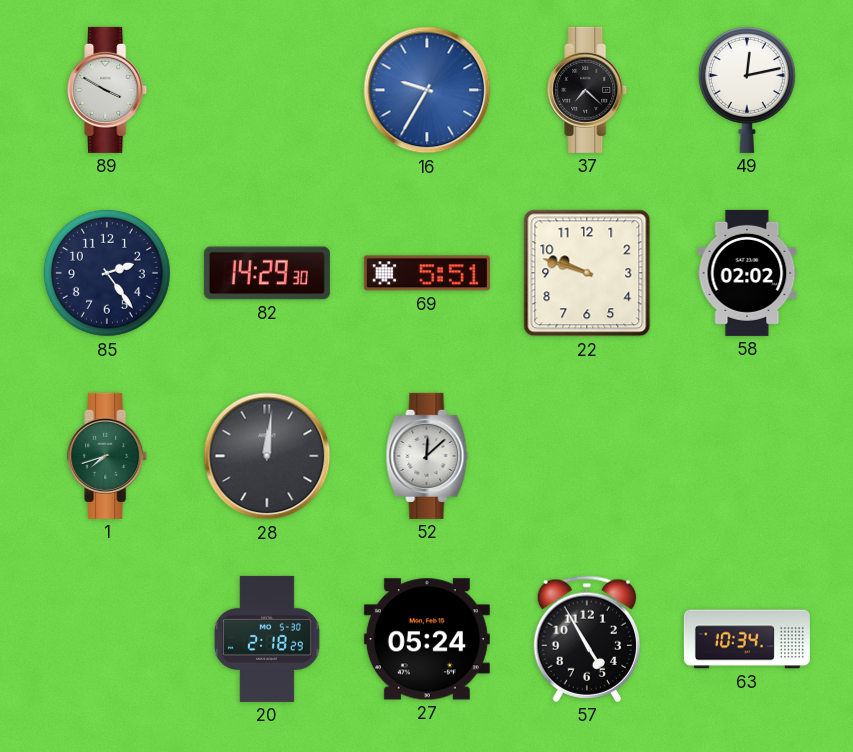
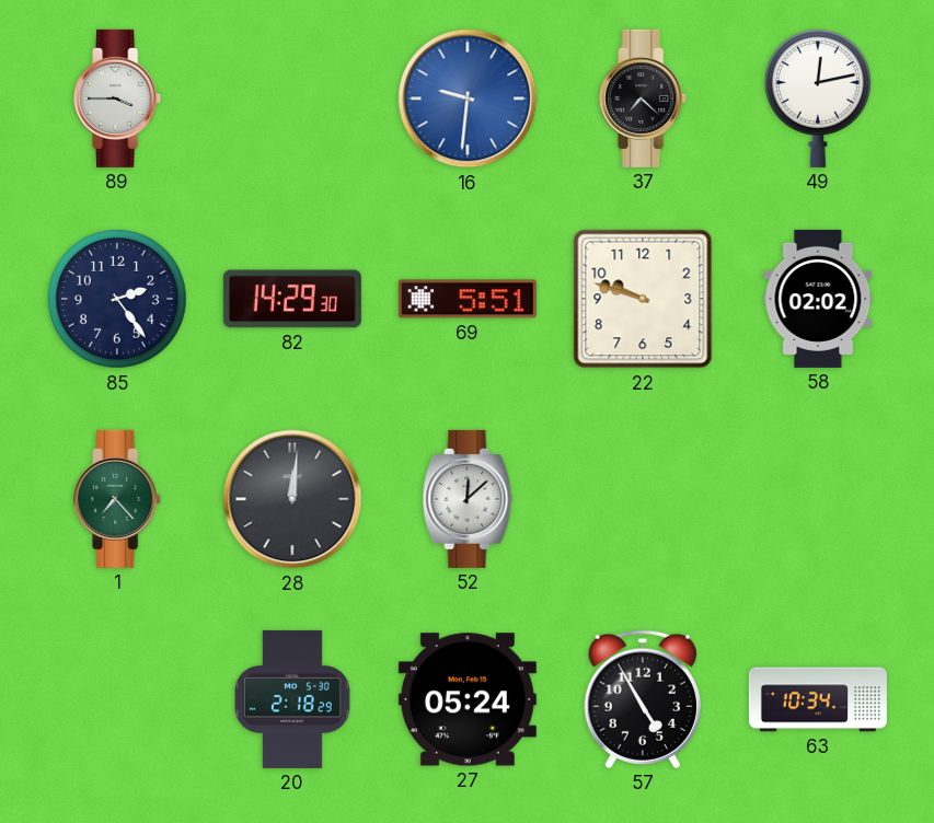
89: 3:50 -> 3:45
16: 9:35 -> 9:31
1: 7:42 -> 7:23
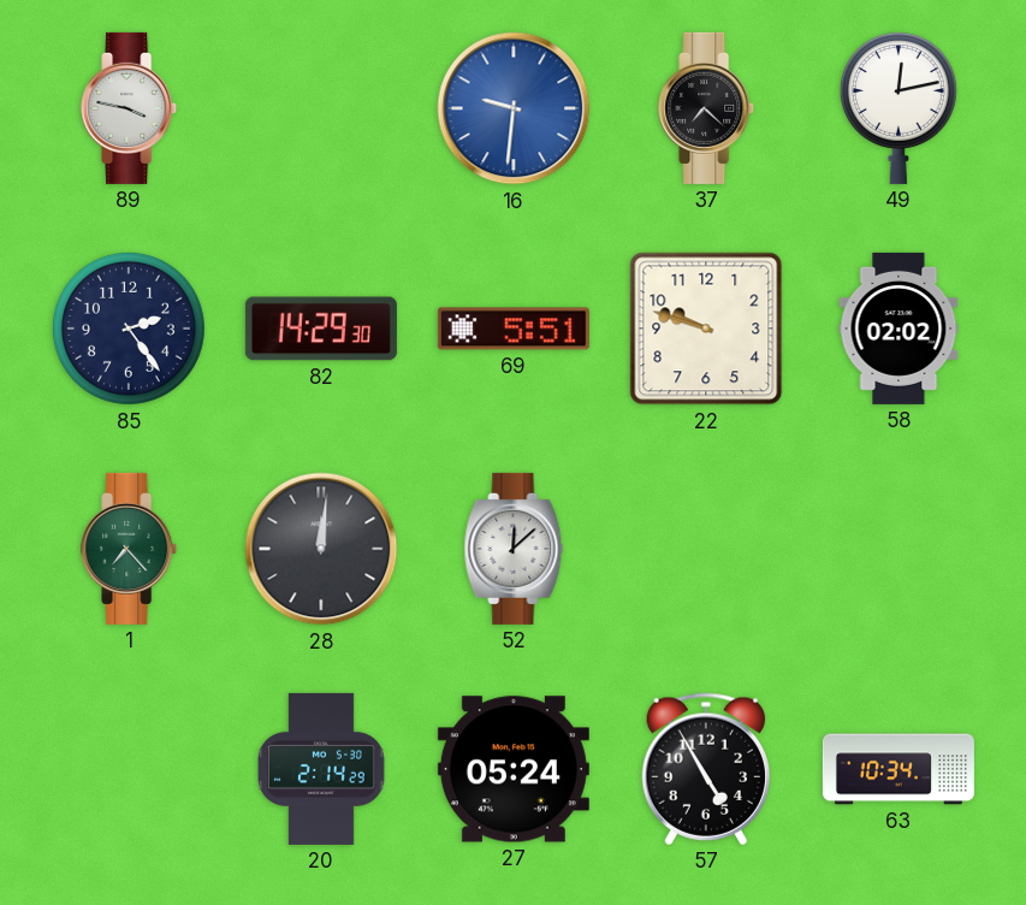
89: 3:45 -> 3:47
20: 2:18 -> 2:14
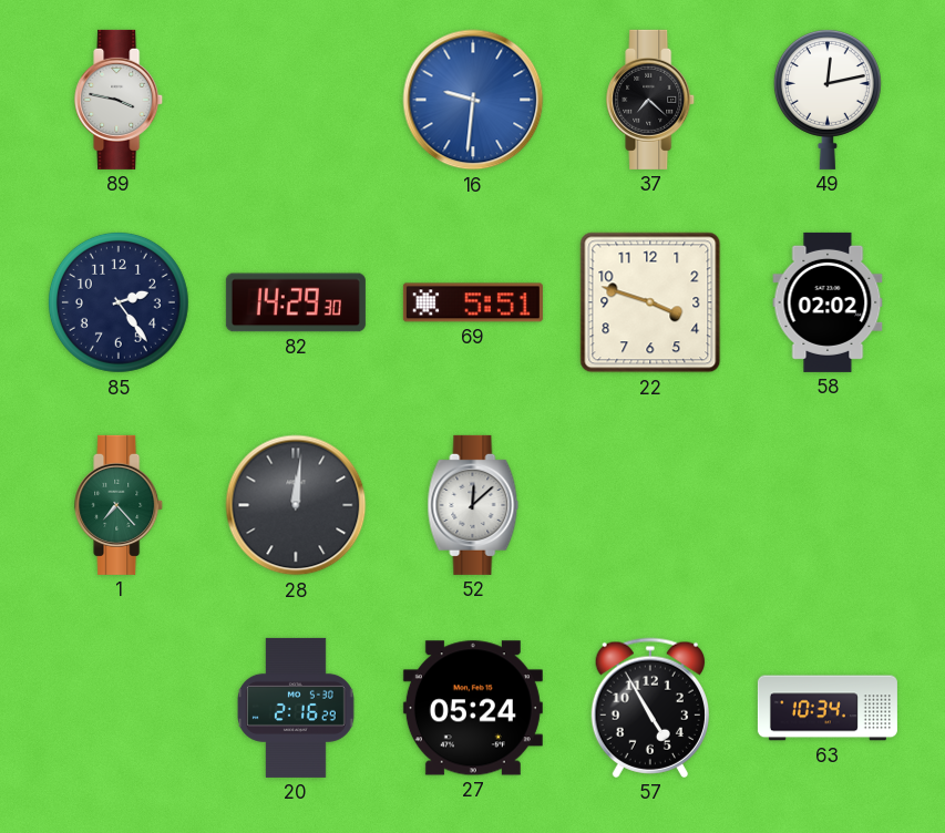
22: 9:48 -> 3:48
20: 2:14 -> 2:16
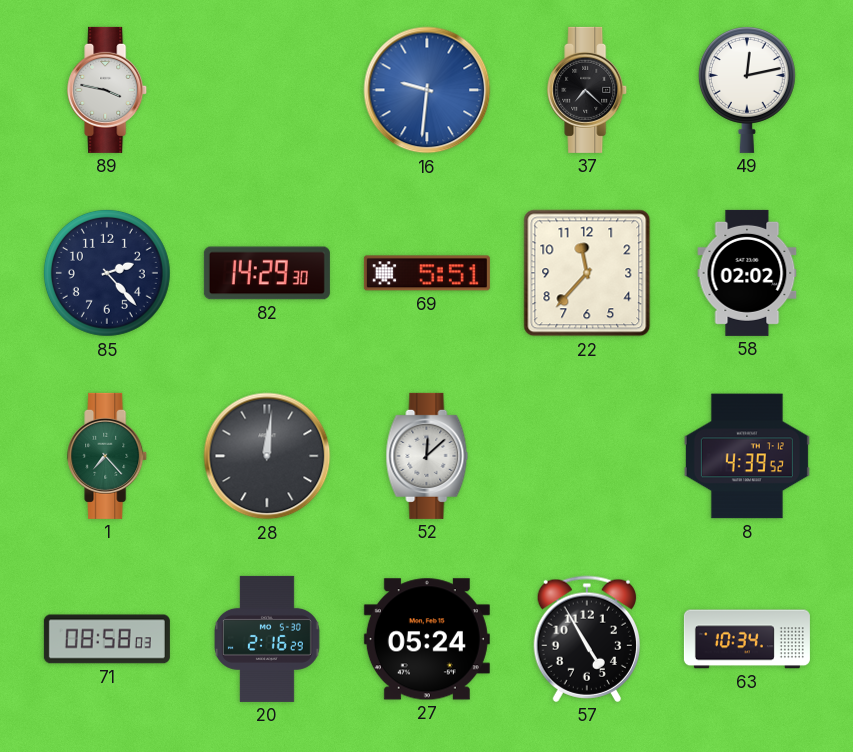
85: 2:24 -> 2:23
22: 3:48 -> 11:37
8: none -> 4:39
71: none -> 08:58
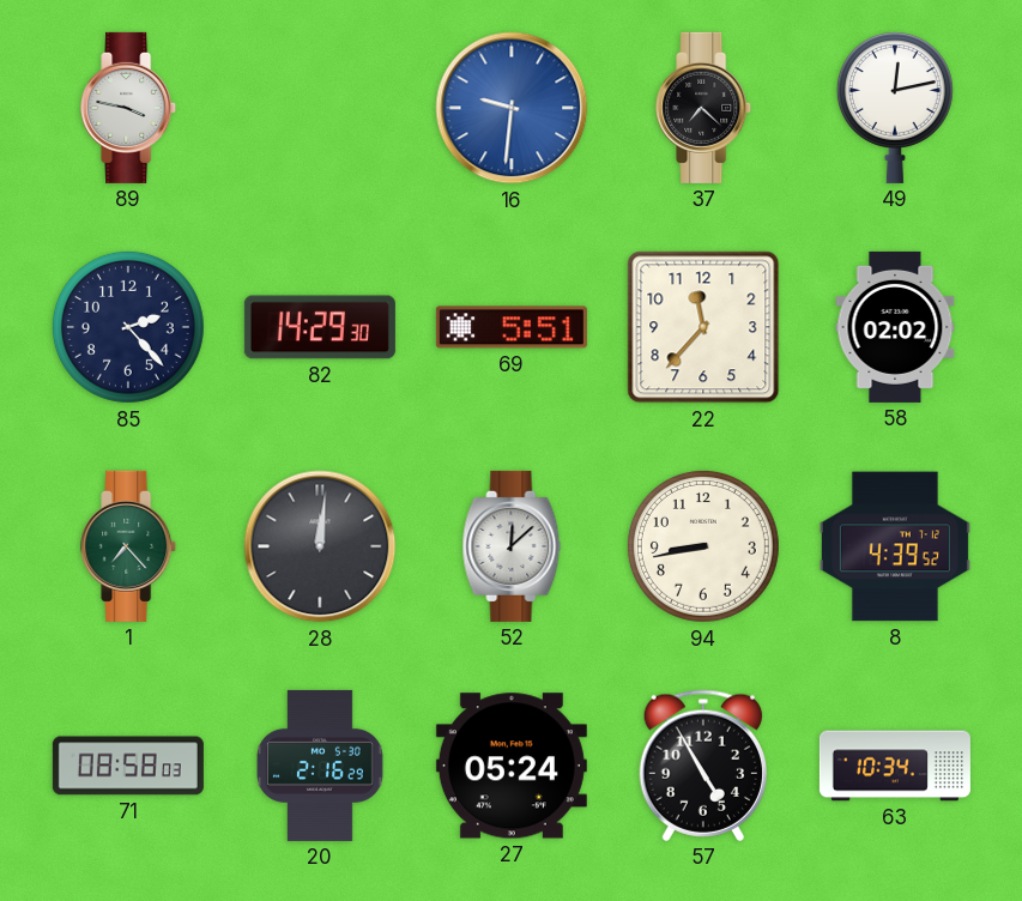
94: none -> 8:43
